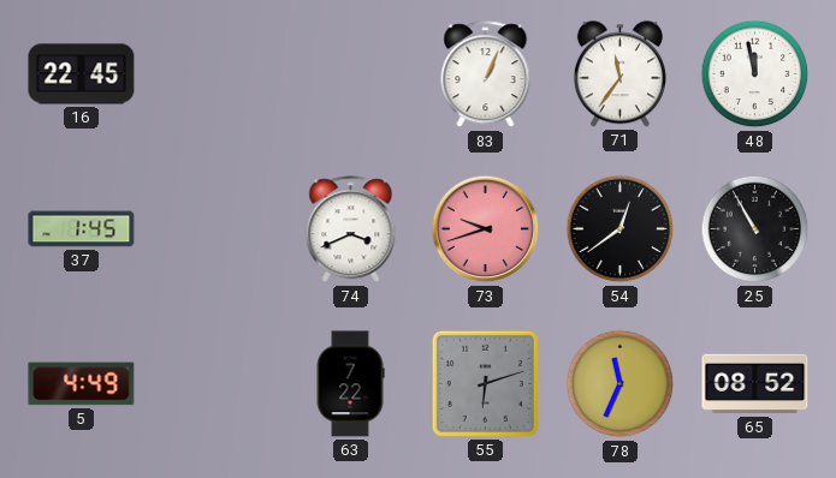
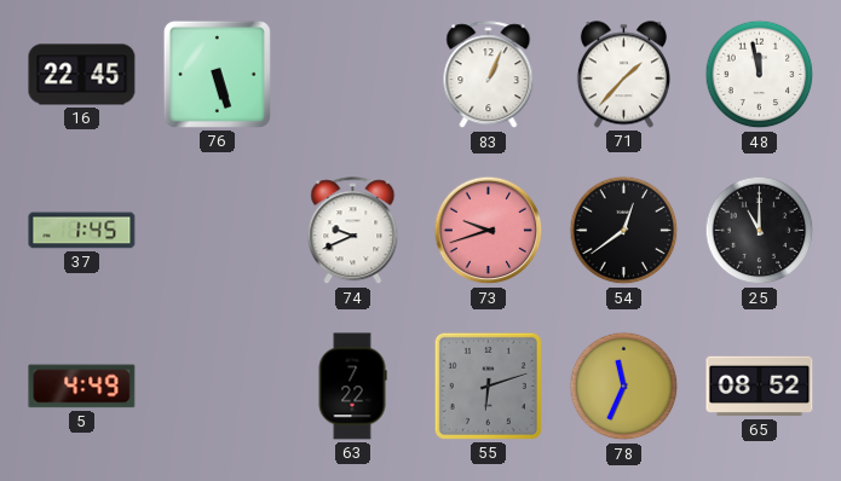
76: none -> 5:27
71: 11:36 -> 1:37
74: 3:41 -> 9:41
25: 10:55 -> 11:00
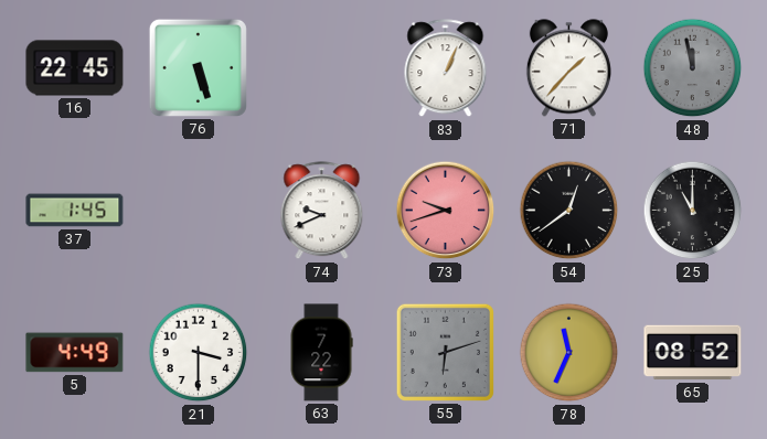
48 dial: white -> grey
21: none -> 3:30
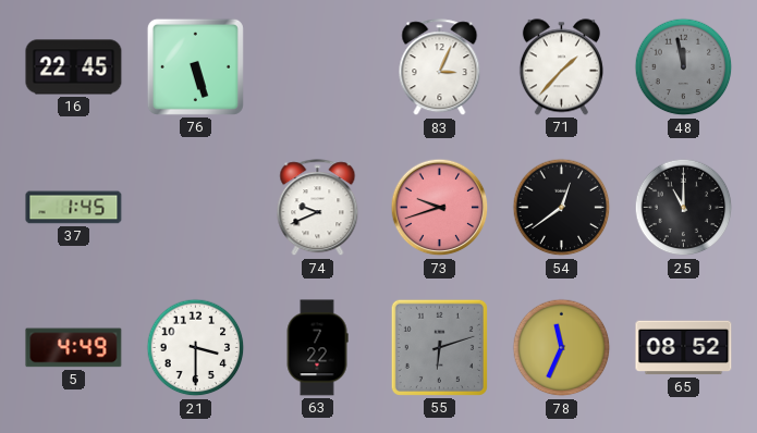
83: 1:04 -> 3:04
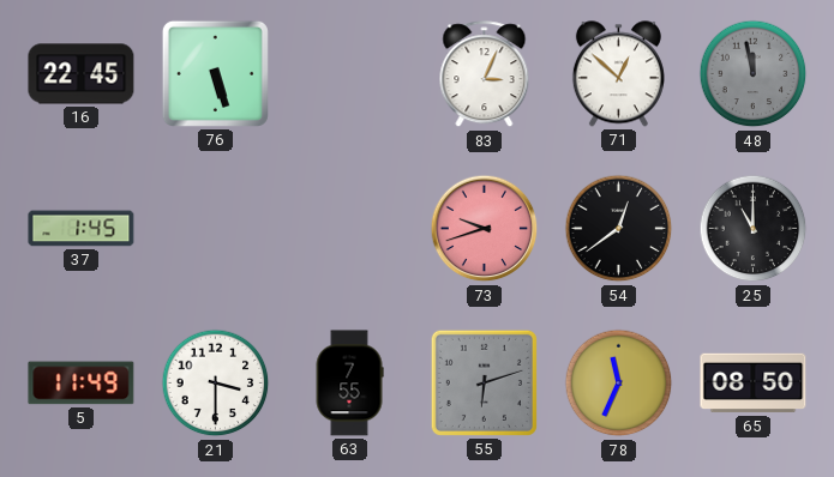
71: 1:37 -> 12:52
74: 9:41 -> none
5: 4:49 -> 11:49
63: 7:22 -> 7:55
65: 08:52 -> 08:50
